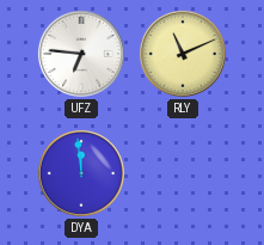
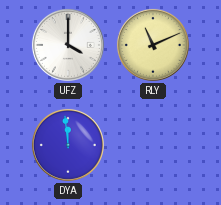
UFZ: 6:46 -> 4:00
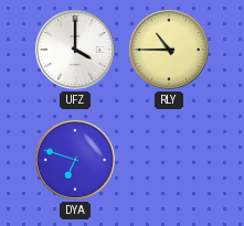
RLY: 11:11 -> 10:45
DYA: 11:59 -> 6:48
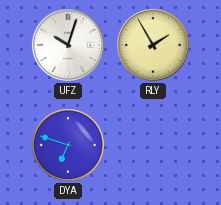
UFZ: 4:00 -> 10:03
RLY: 10:45 -> 1:55
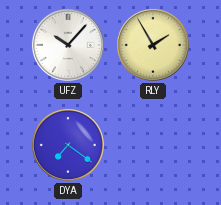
UFZ: 10:03 -> 10:07
DYA: 6:48 -> 7:21
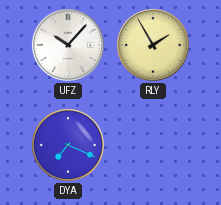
DYA: 7:21 -> 7:19
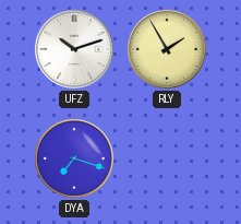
UFZ: 10:07 -> 10:12
DYA: 7:19 -> 7:18
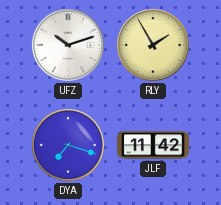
JLF: none -> 11:42
